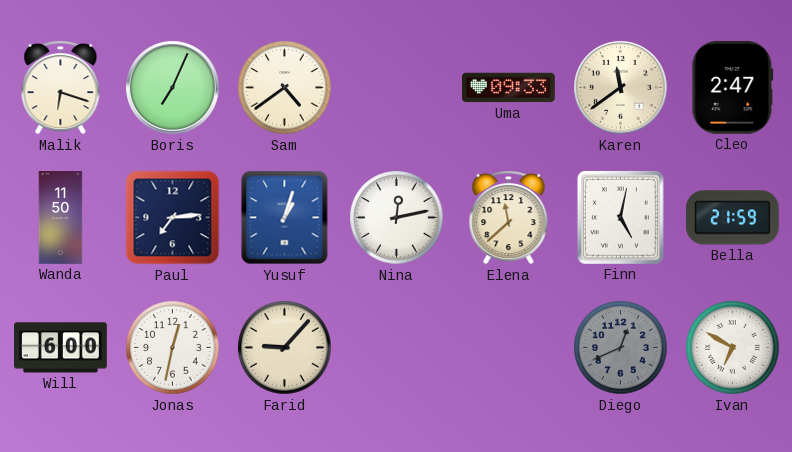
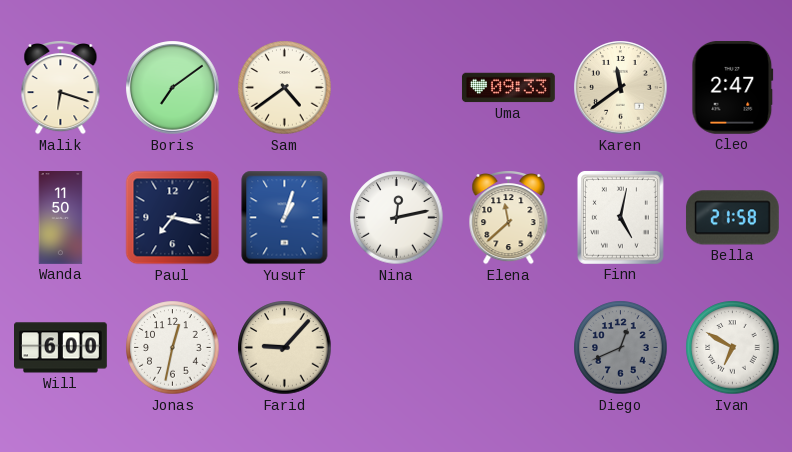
Boris: 7:04 -> 7:09
Paul: 7:14 -> 7:17
Bella: 21:59 -> 21:58
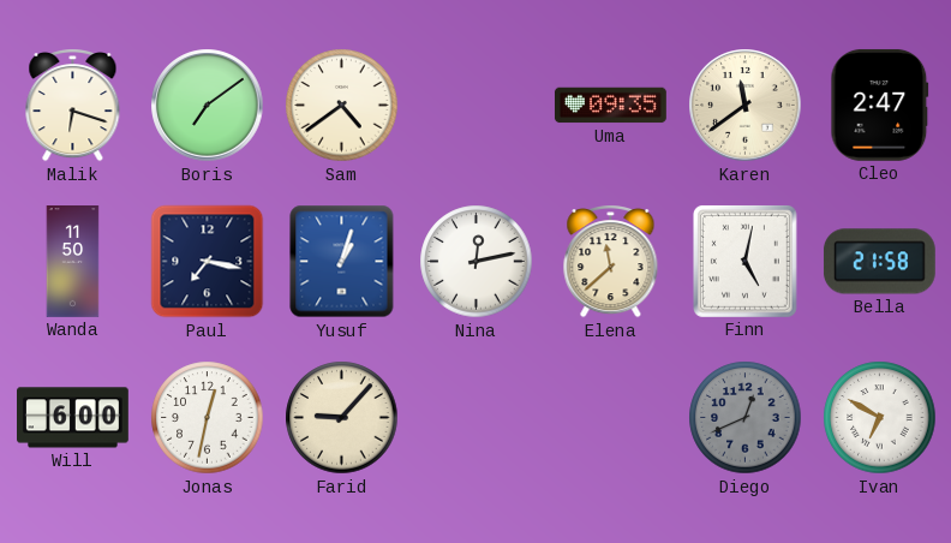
Uma: 09:33 -> 09:35
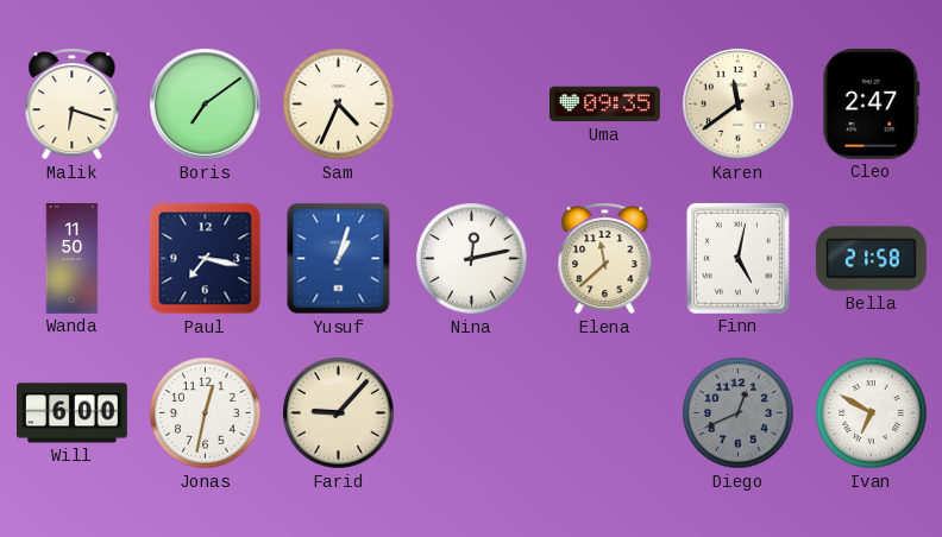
Sam: 4:39 -> 4:34
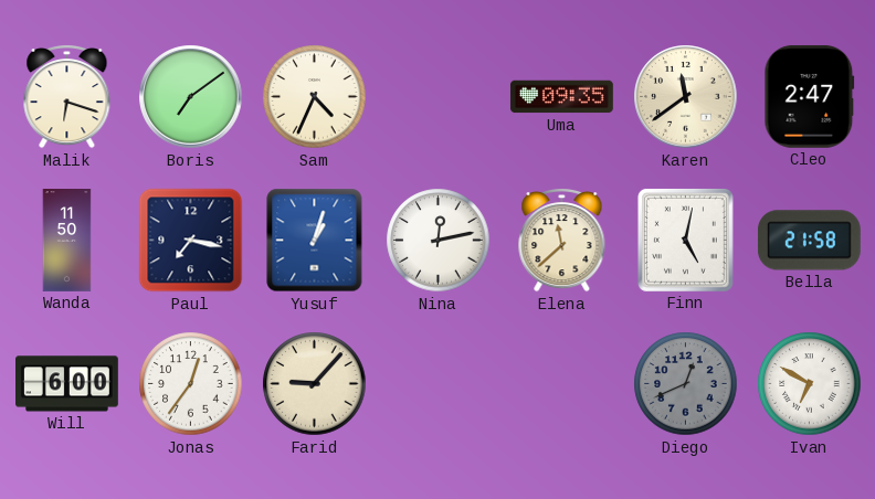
Jonas: 12:32 -> 12:36
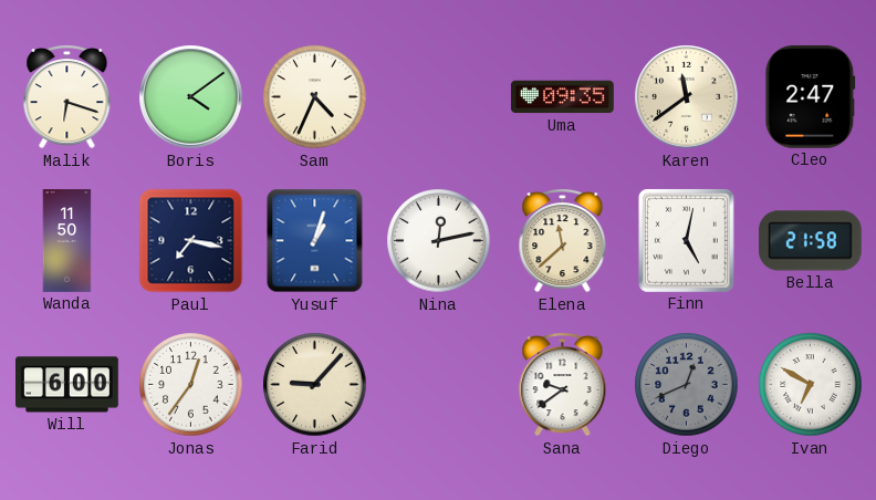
Boris: 7:09 -> 4:09
Sana: none -> 9:39
